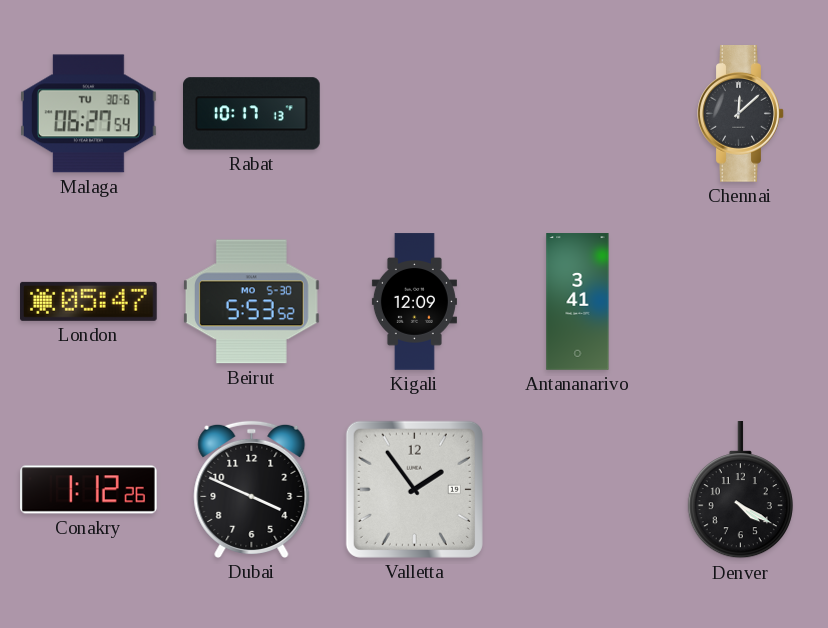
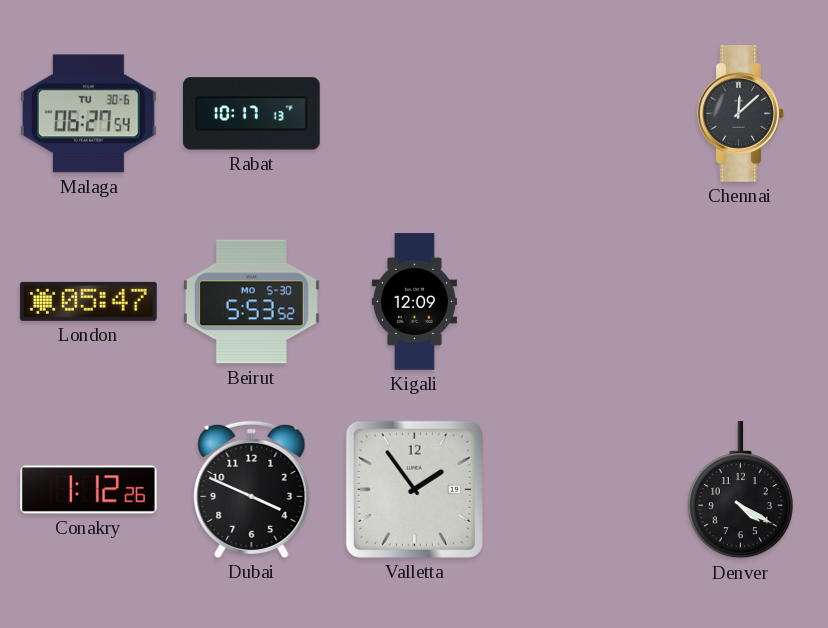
Antananarivo: 3:41 -> none
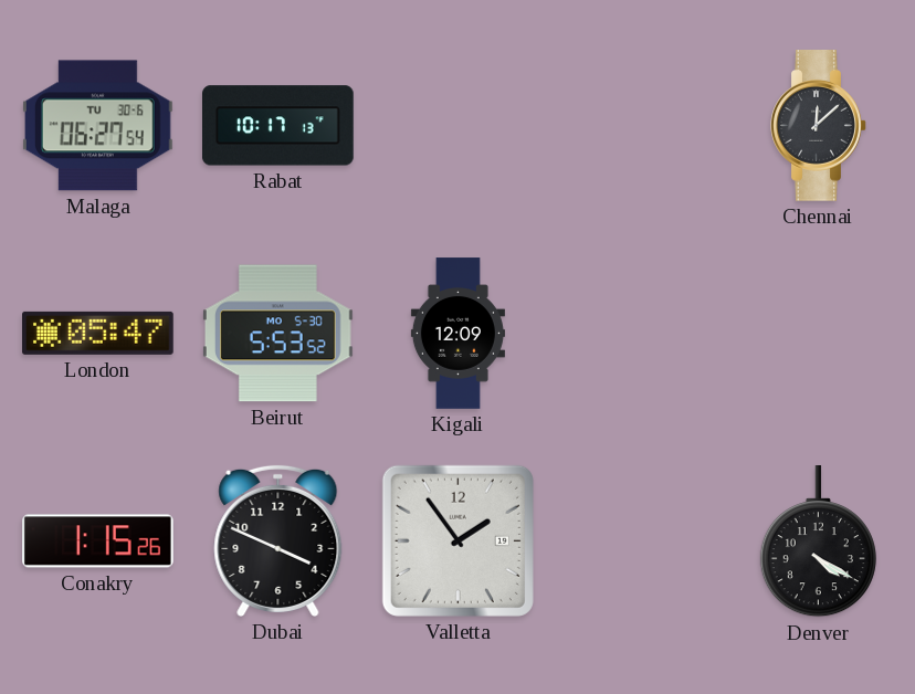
Conakry: 1:12 -> 1:15
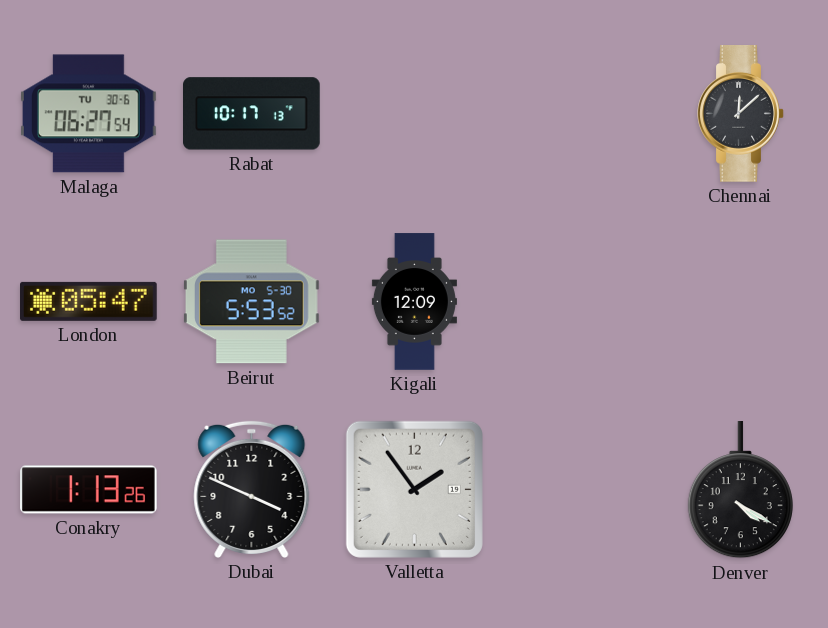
Conakry: 1:15 -> 1:13
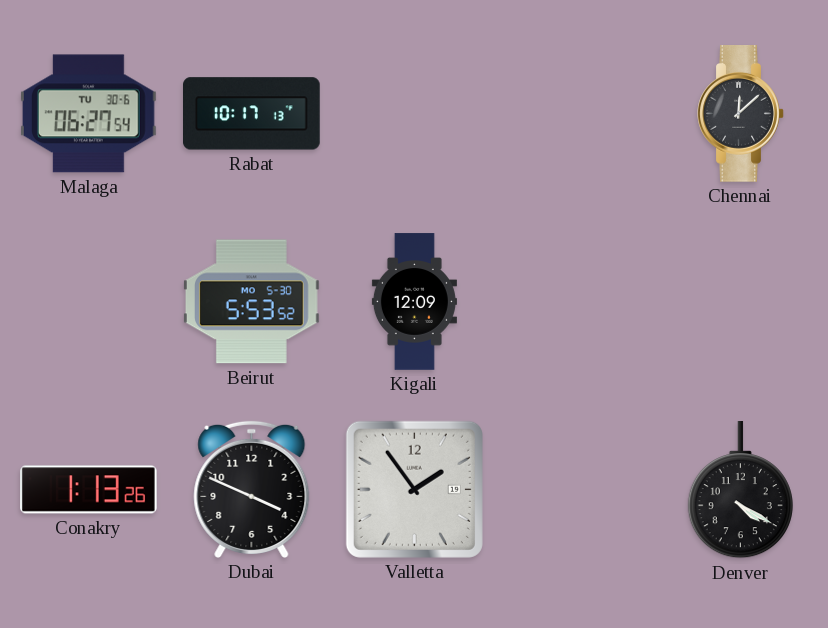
London: 05:47 -> none
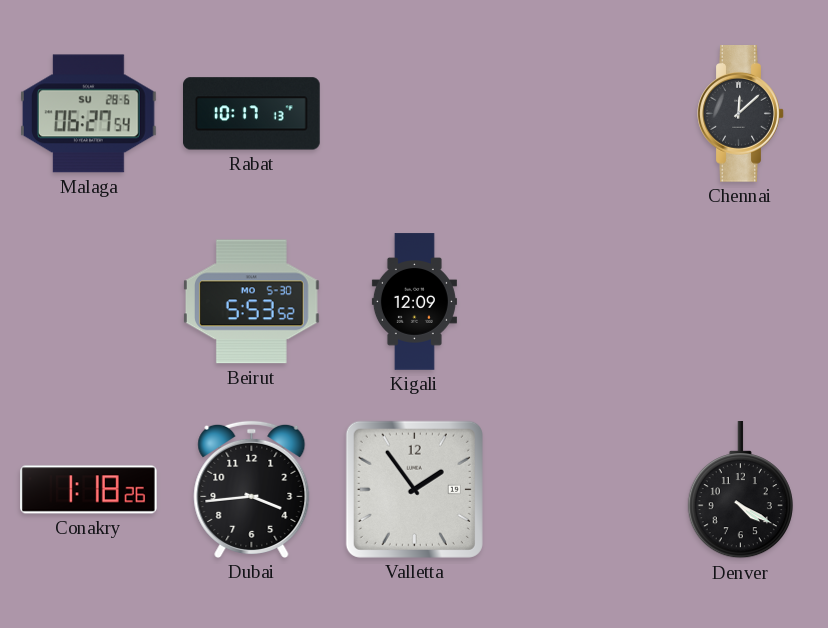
Malaga date: TU 30-6 -> SU 28-6
Conakry: 1:13 -> 1:18
Dubai: 3:49 -> 3:44
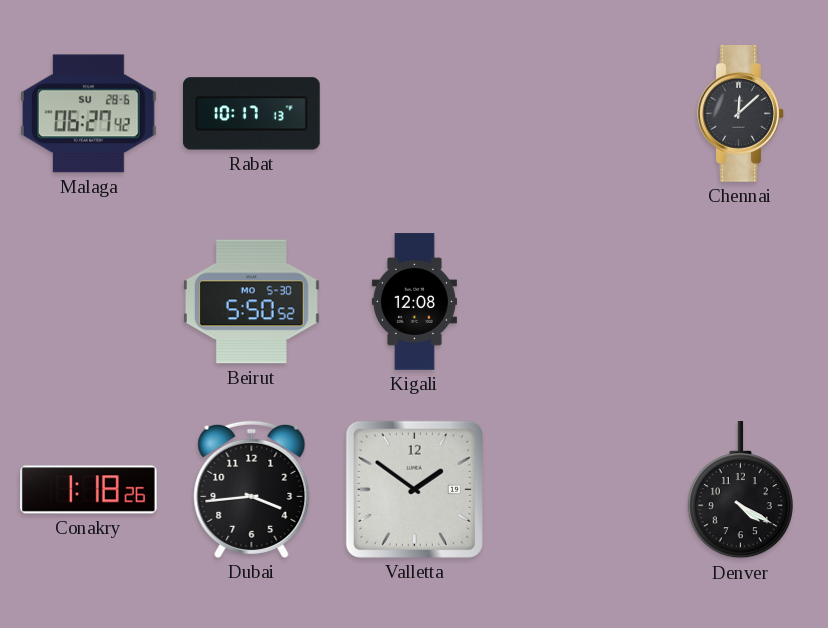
Malaga: 06:27:54 -> 06:27:42
Beirut: 5:53 -> 5:50
Kigali: 12:09 -> 12:08
Valletta: 1:54 -> 1:51
